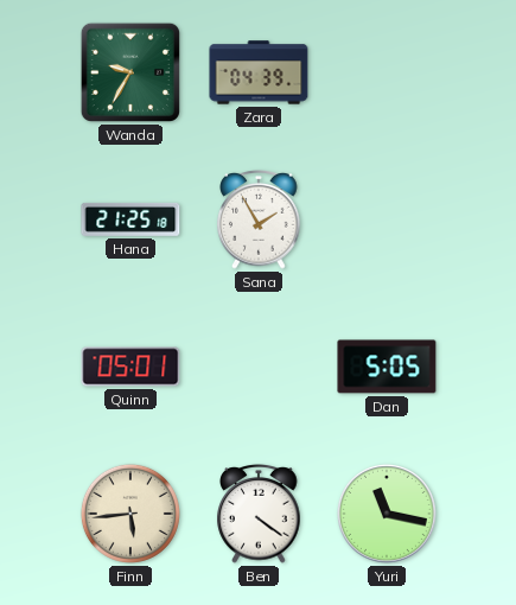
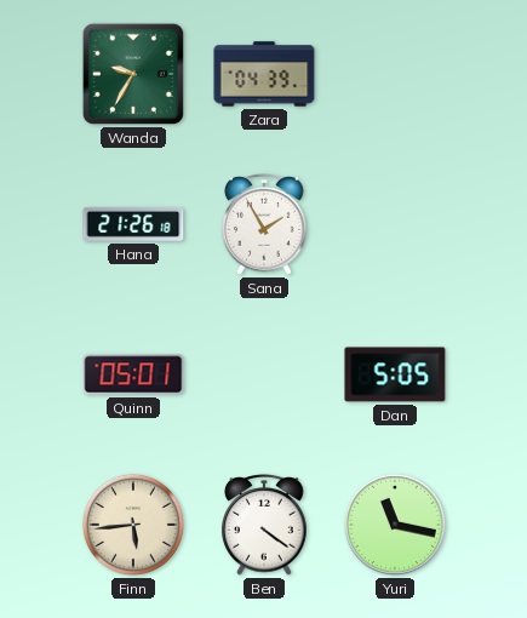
Hana: 21:25 -> 21:26
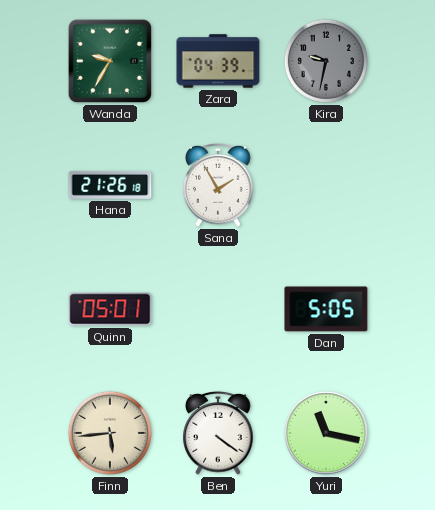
Kira: none -> 9:32
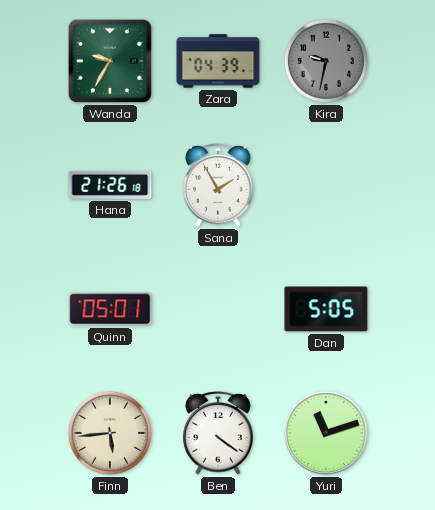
Yuri: 11:17 -> 11:12
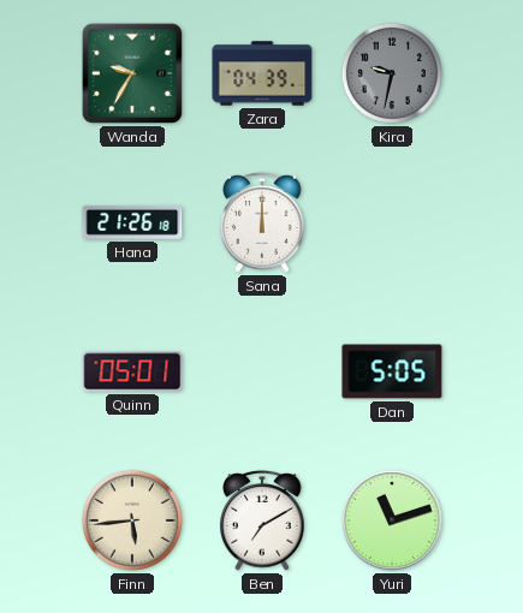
Sana: 1:55 -> 12:00
Ben: 4:21 -> 7:10
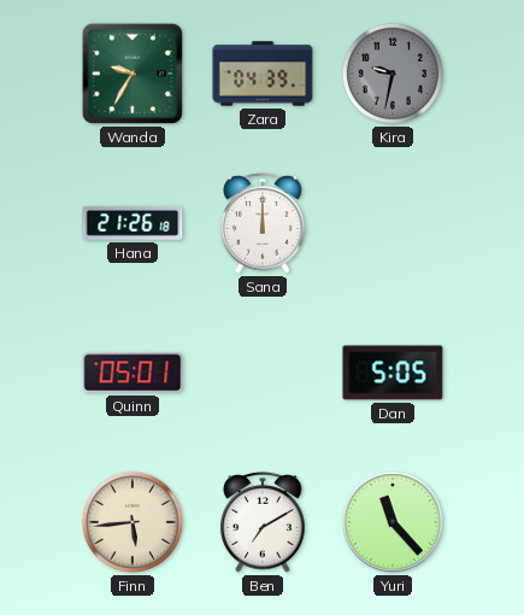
Yuri: 11:12 -> 11:23
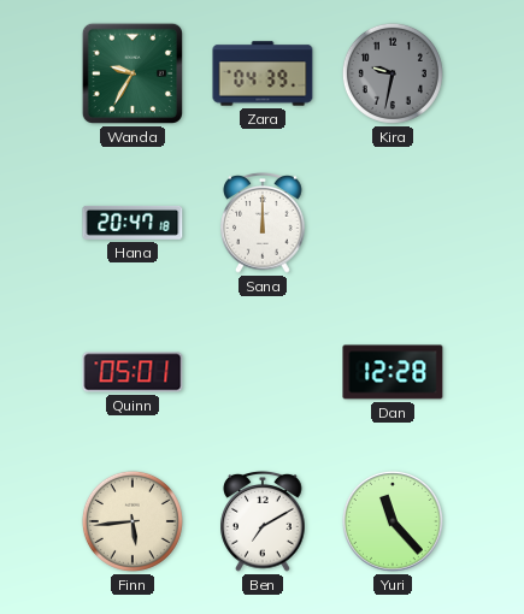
Hana: 21:26 -> 20:47
Dan: 5:05 -> 12:28
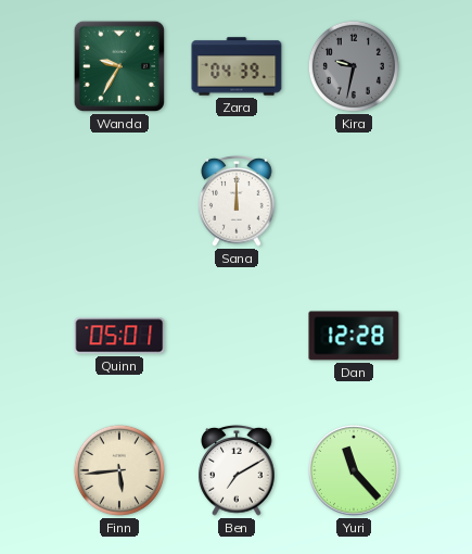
Hana: 20:47 -> none
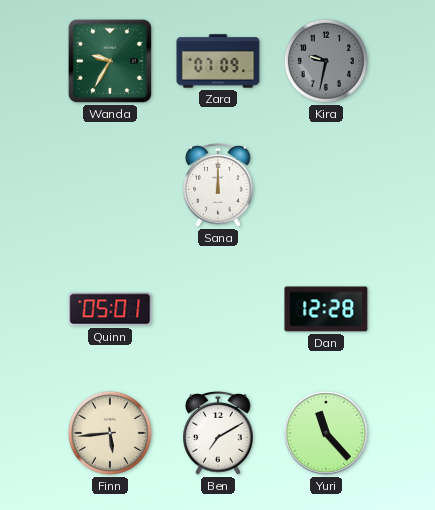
Zara: 04:39 -> 07:09
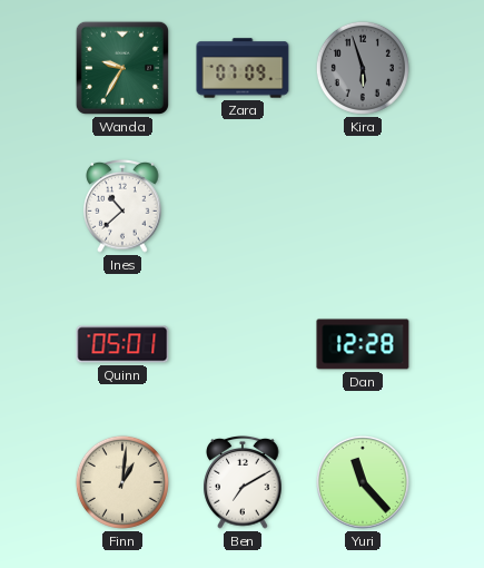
Kira: 9:32 -> 5:57
Ines: none -> 10:38
Sana: 12:00 -> none
Finn: 5:44 -> 1:01
